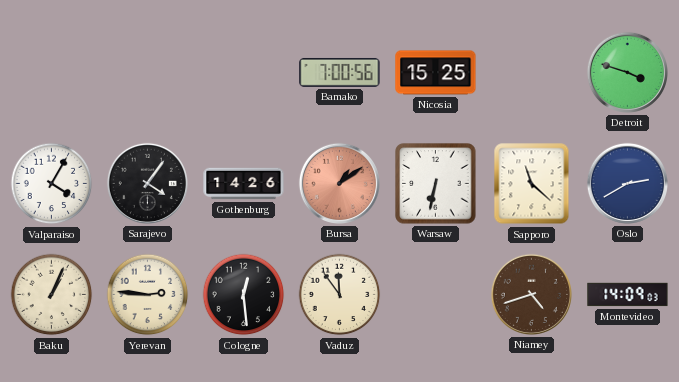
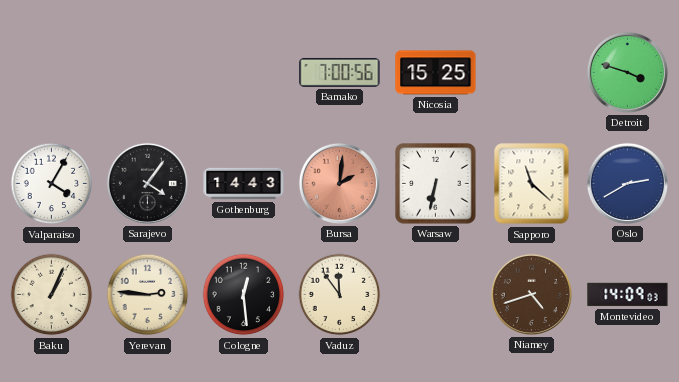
Gothenburg: 14:26 -> 14:43
Bursa: 1:09 -> 2:01
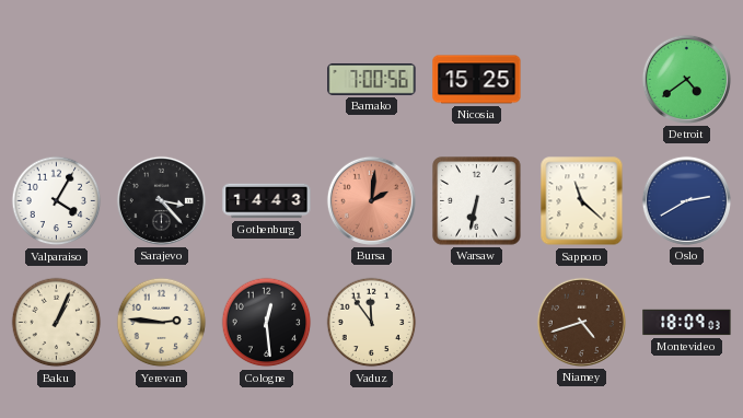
Detroit: 3:48 -> 4:39
Sarajevo: 4:06 -> 3:23
Montevideo: 14:09 -> 18:09
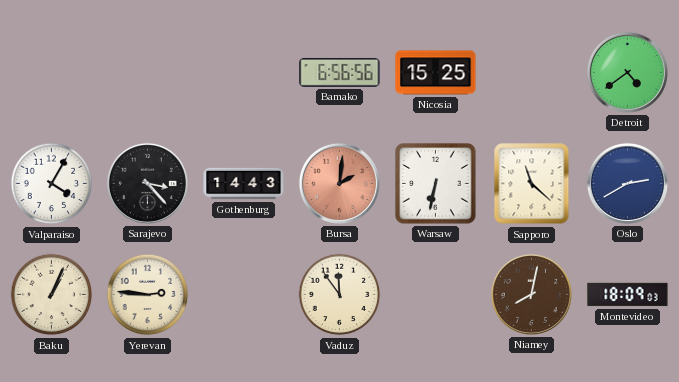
Bamako: 7:00 -> 6:56
Cologne: 12:29 -> none
Niamey: 4:42 -> 8:02
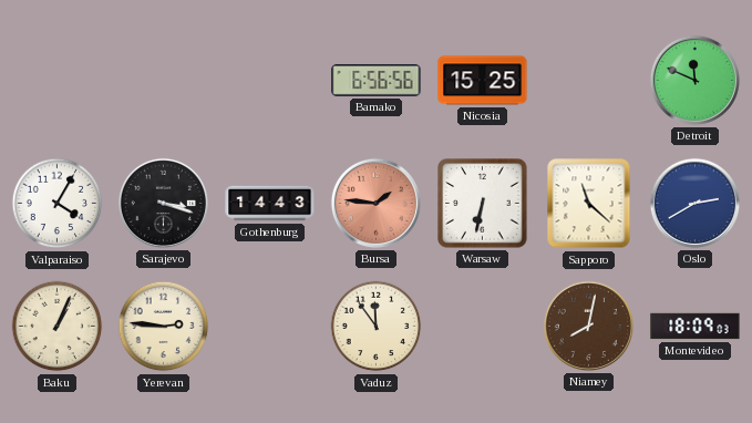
Detroit: 4:39 -> 11:49
Sarajevo: 3:23 -> 3:18
Bursa: 2:01 -> 1:46
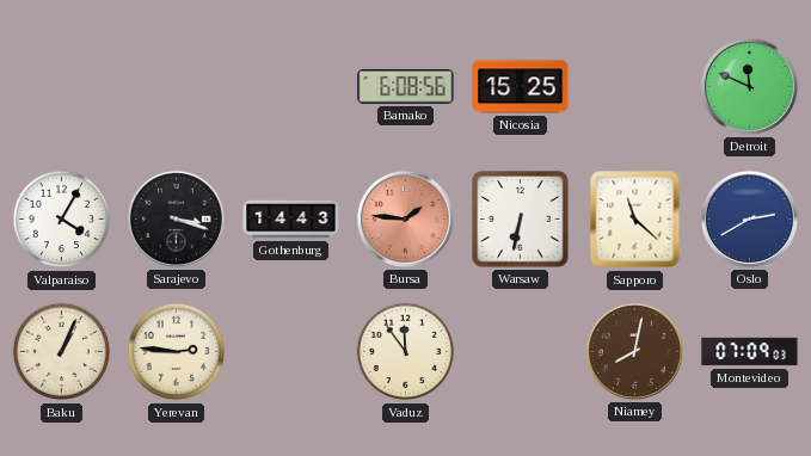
Bamako: 6:56 -> 6:08
Montevideo: 18:09 -> 07:09
